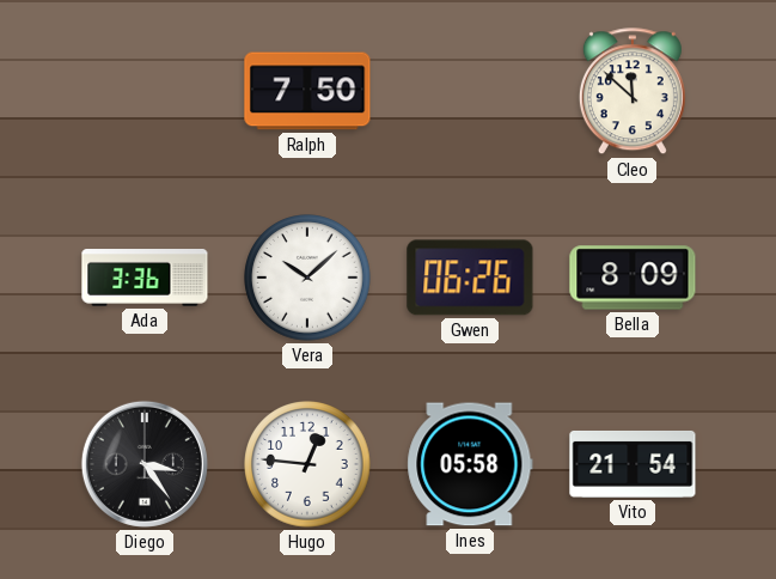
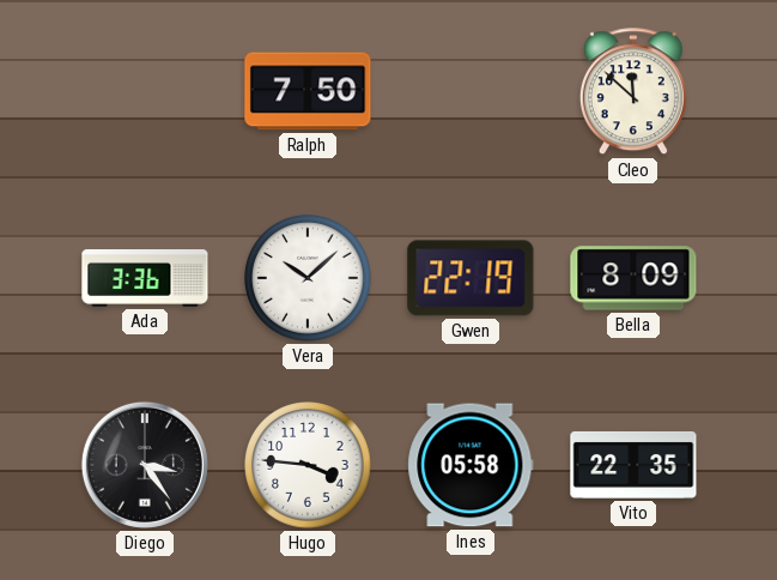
Gwen: 06:26 -> 22:19
Hugo: 12:46 -> 3:46
Vito: 21:54 -> 22:35
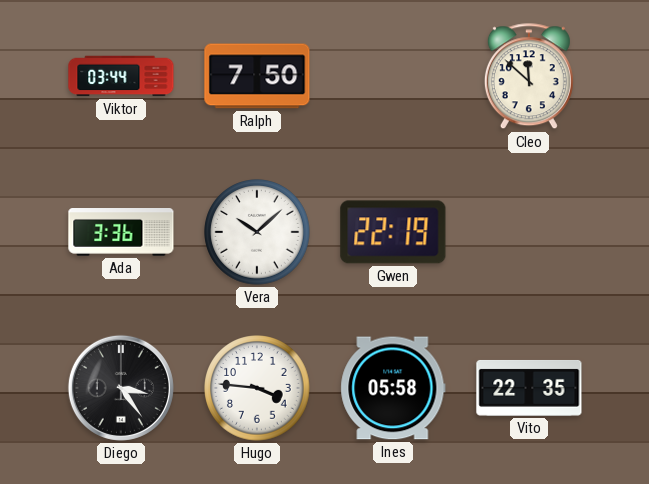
Viktor: none -> 03:44
Bella: 8:09 -> none
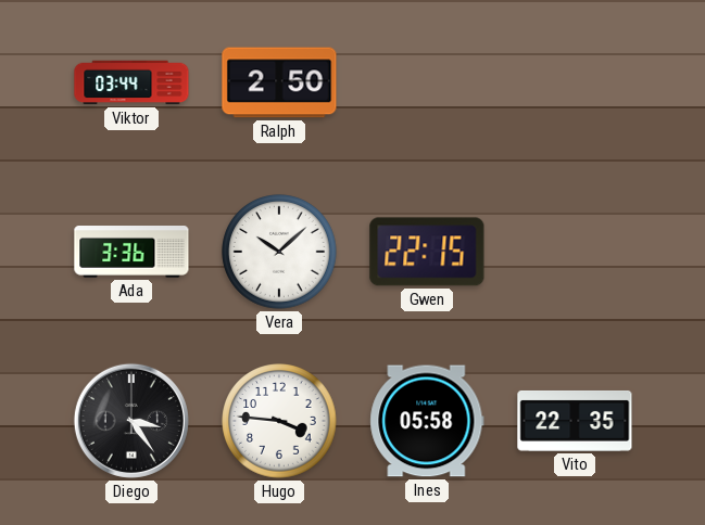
Ralph: 7:50 -> 2:50
Cleo: 11:52 -> none
Gwen: 22:19 -> 22:15
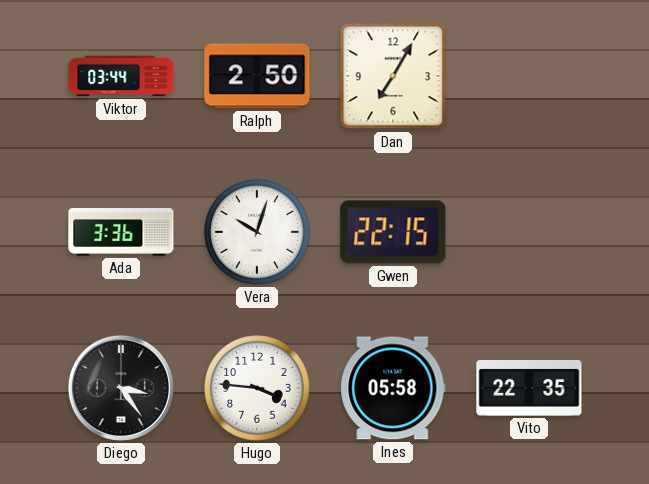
Dan: none -> 7:05
Vera: 10:08 -> 10:03
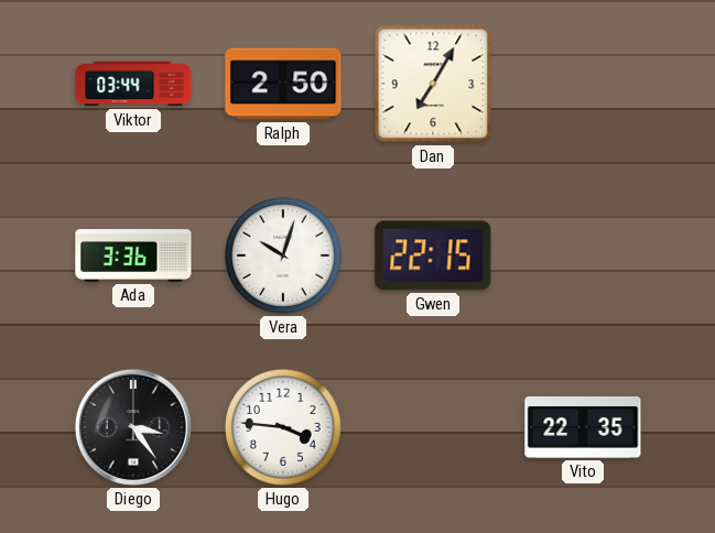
Ines: 05:58 -> none
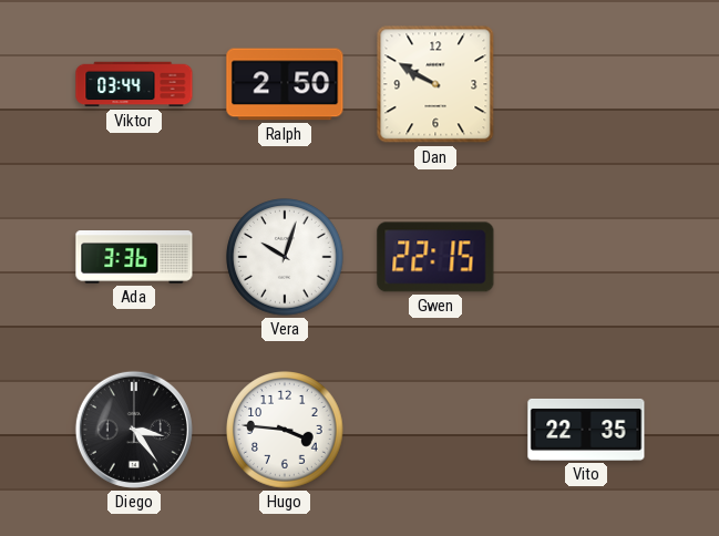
Dan: 7:05 -> 9:50
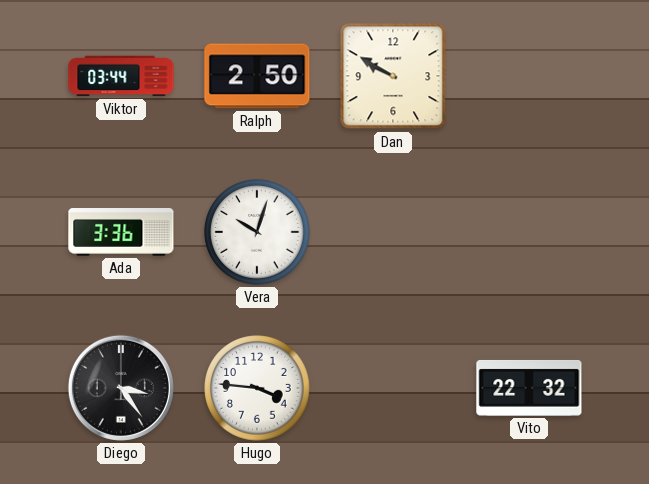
Gwen: 22:15 -> none
Vito: 22:35 -> 22:32
